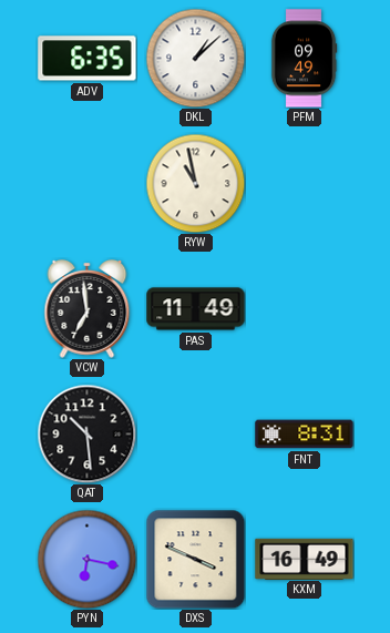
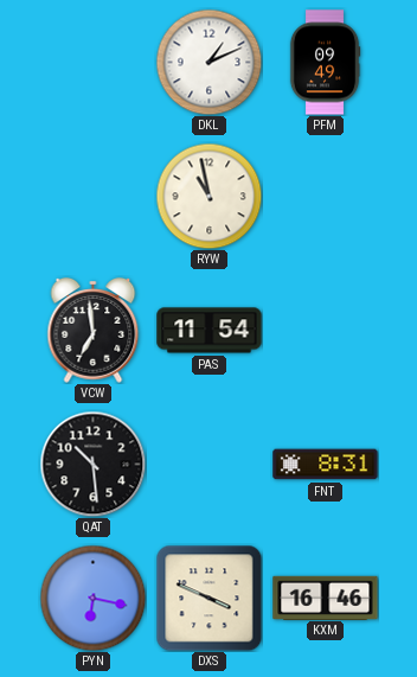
ADV: 6:35 -> none
DKL: 1:08 -> 1:11
PAS: 11:49 -> 11:54
KXM: 16:49 -> 16:46
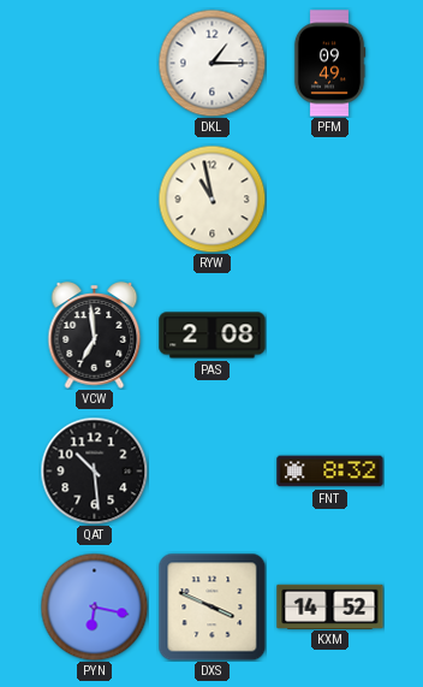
DKL: 1:11 -> 1:15
PAS: 11:54 -> 2:08
FNT: 8:31 -> 8:32
KXM: 16:46 -> 14:52
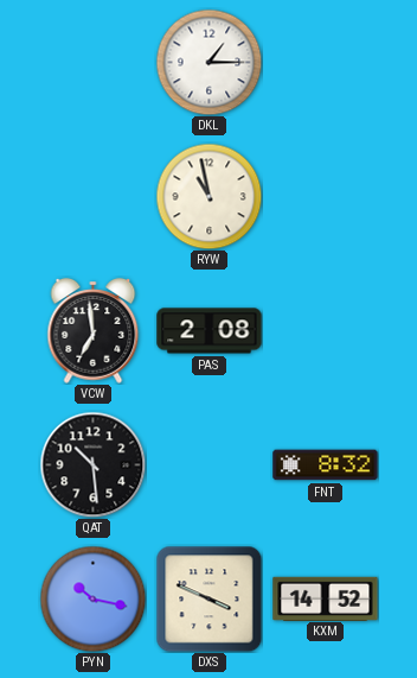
PFM: 09:49 -> none
PYN: 6:17 -> 10:17
